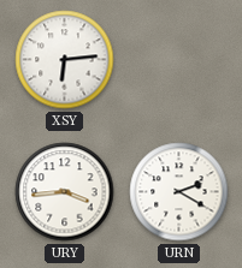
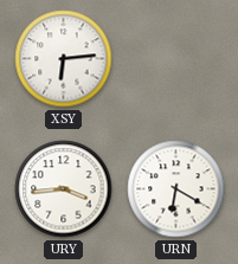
URN: 2:20 -> 6:20
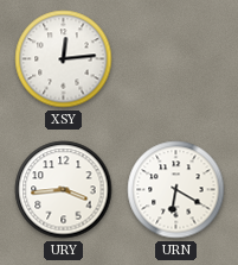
XSY: 6:14 -> 12:14
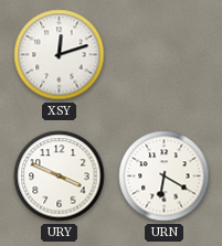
XSY: 12:14 -> 12:12
URY: 3:44 -> 3:49
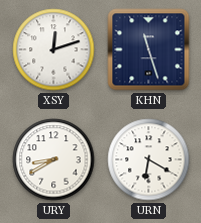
KHN: none -> 11:27
URY: 3:49 -> 8:40
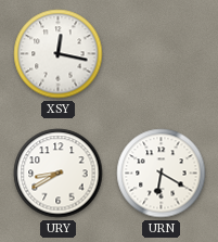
XSY: 12:12 -> 12:17
KHN: 11:27 -> none
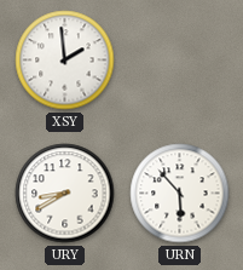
XSY: 12:17 -> 1:59
URN: 6:20 -> 5:53
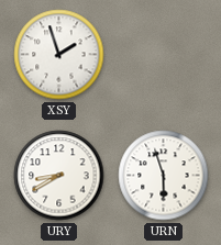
XSY: 1:59 -> 1:57
URN: 5:53 -> 5:57
